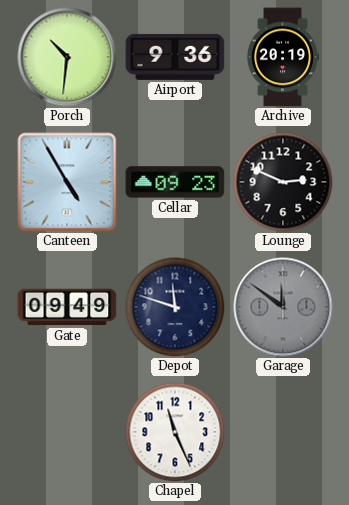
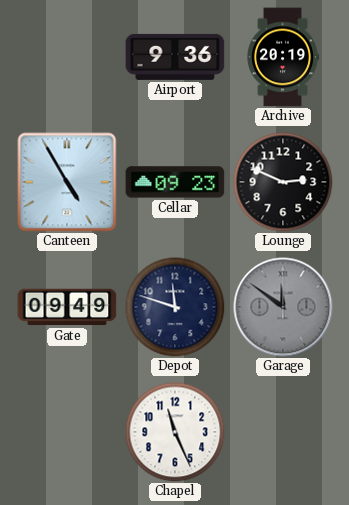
Porch: 10:31 -> none
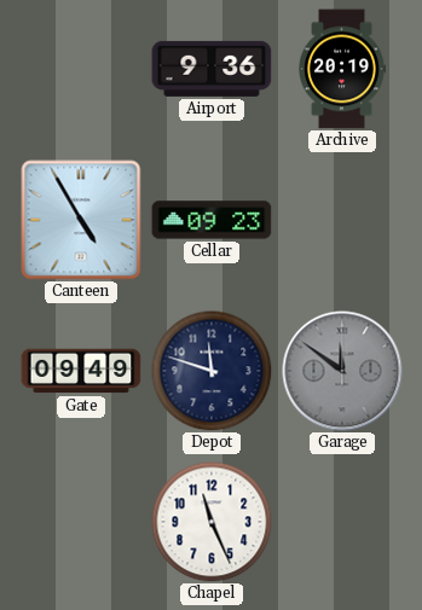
Lounge: 2:49 -> none
